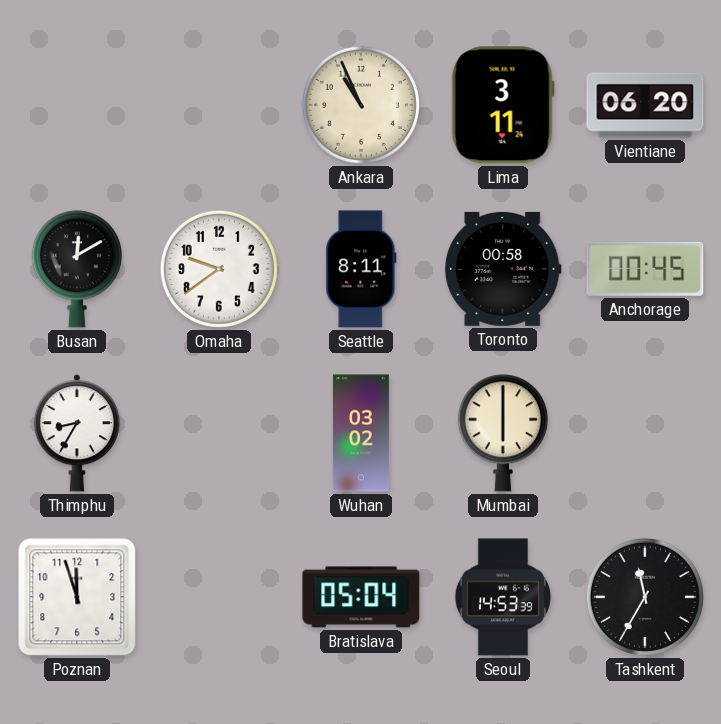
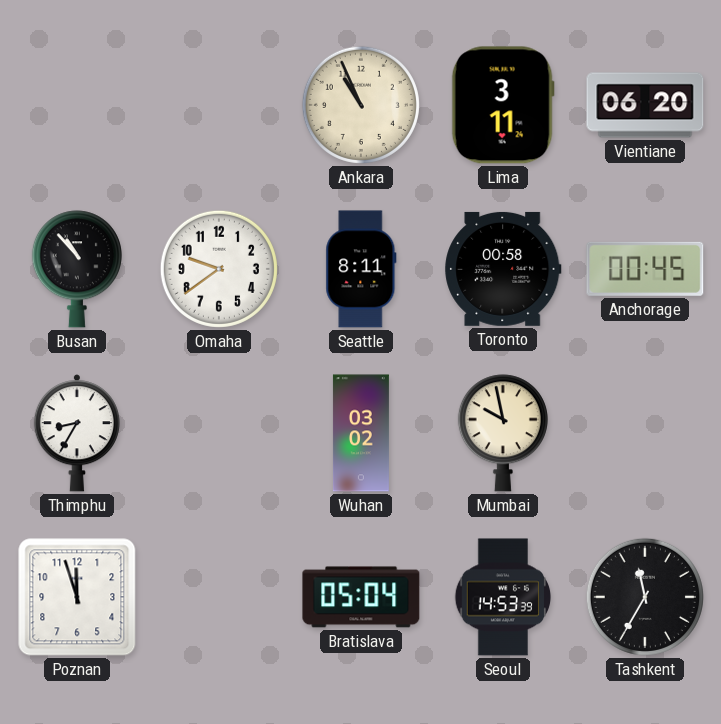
Busan: 12:10 -> 10:53
Mumbai: 6:00 -> 9:58
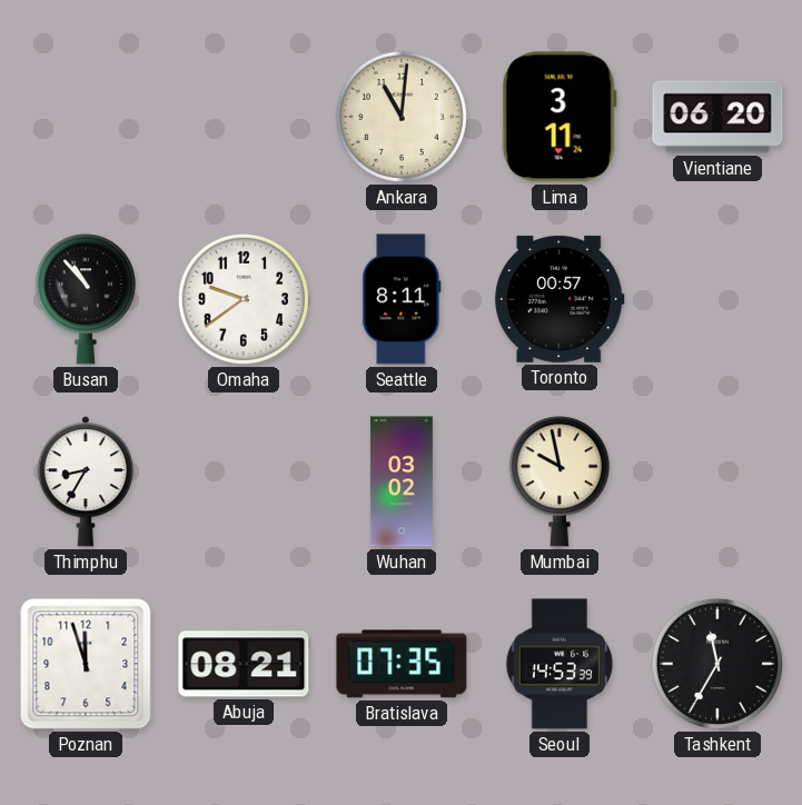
Ankara: 10:56 -> 11:01
Toronto: 00:58 -> 00:57
Anchorage: 00:45 -> none
Abuja: none -> 08:21
Bratislava: 05:04 -> 07:35
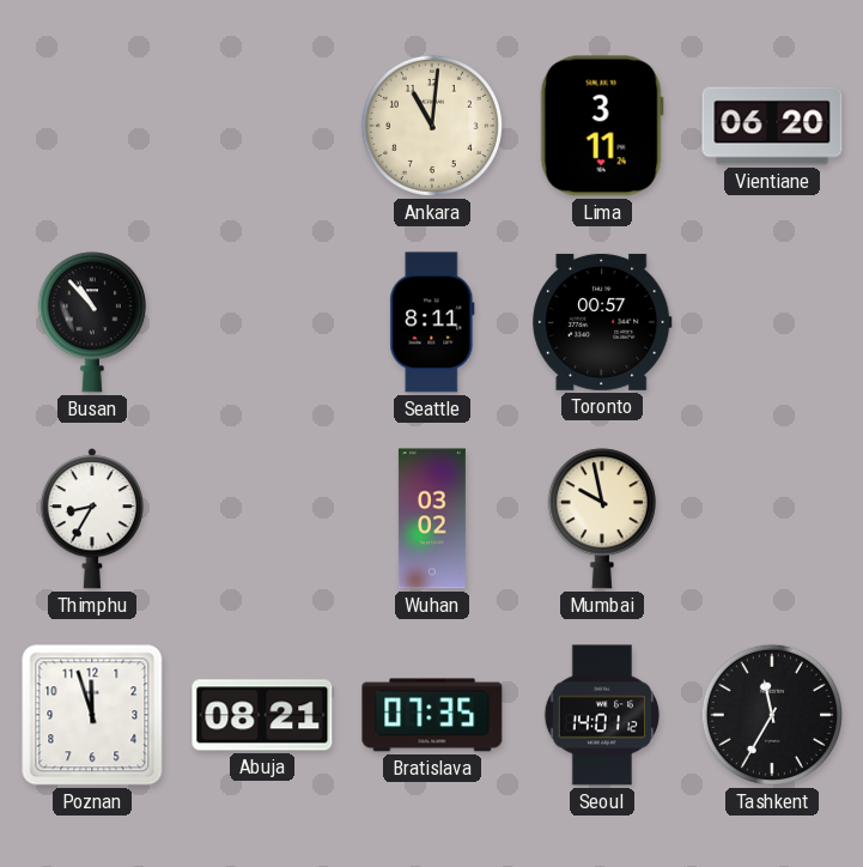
Omaha: 9:39 -> none
Seoul: 14:53 -> 14:01
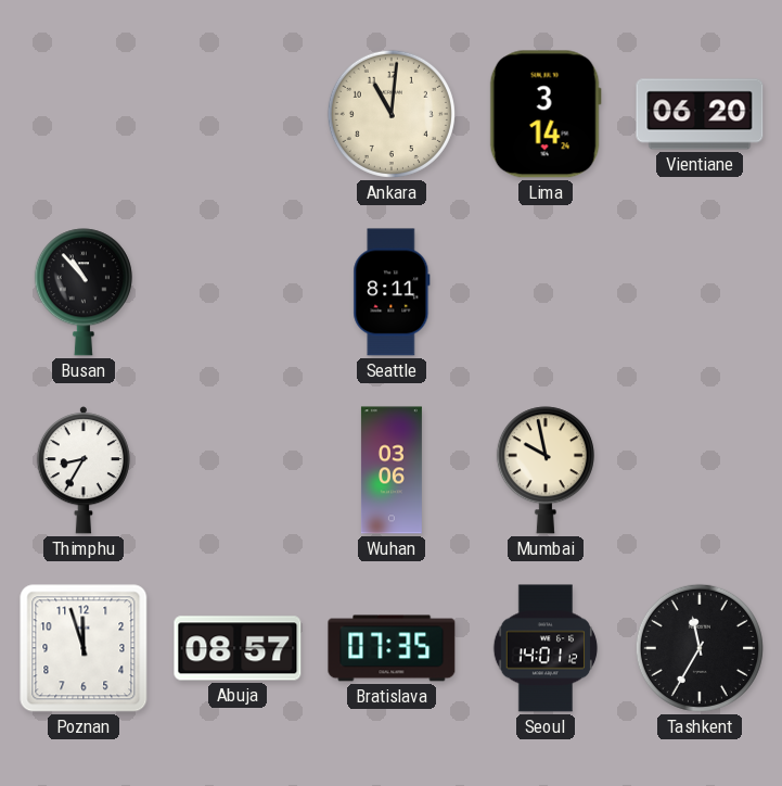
Lima: 3:11 -> 3:14
Toronto: 00:57 -> none
Wuhan: 03:02 -> 03:06
Abuja: 08:21 -> 08:57
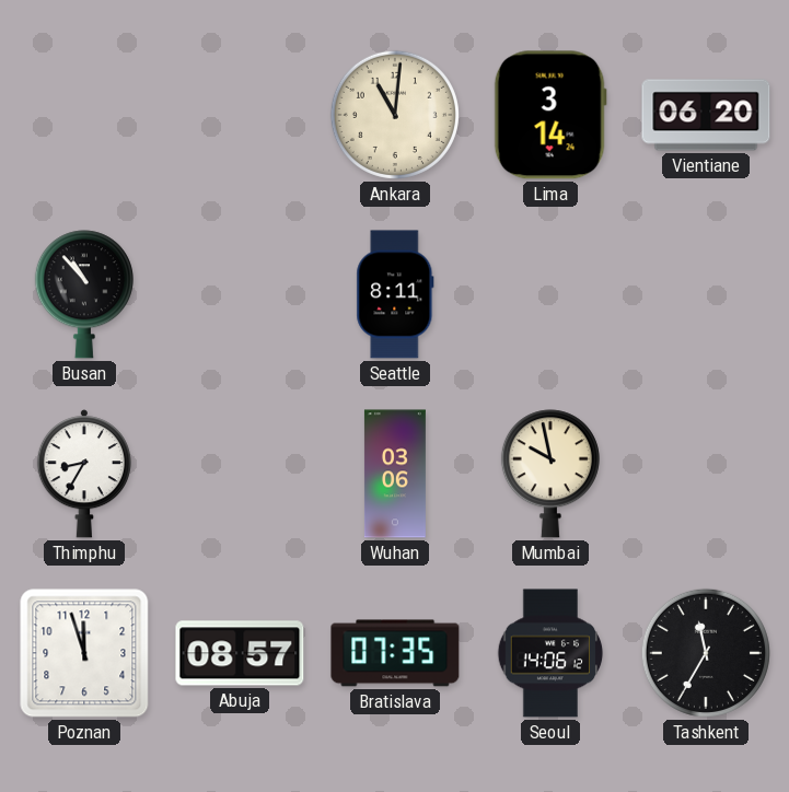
Seoul: 14:01 -> 14:06
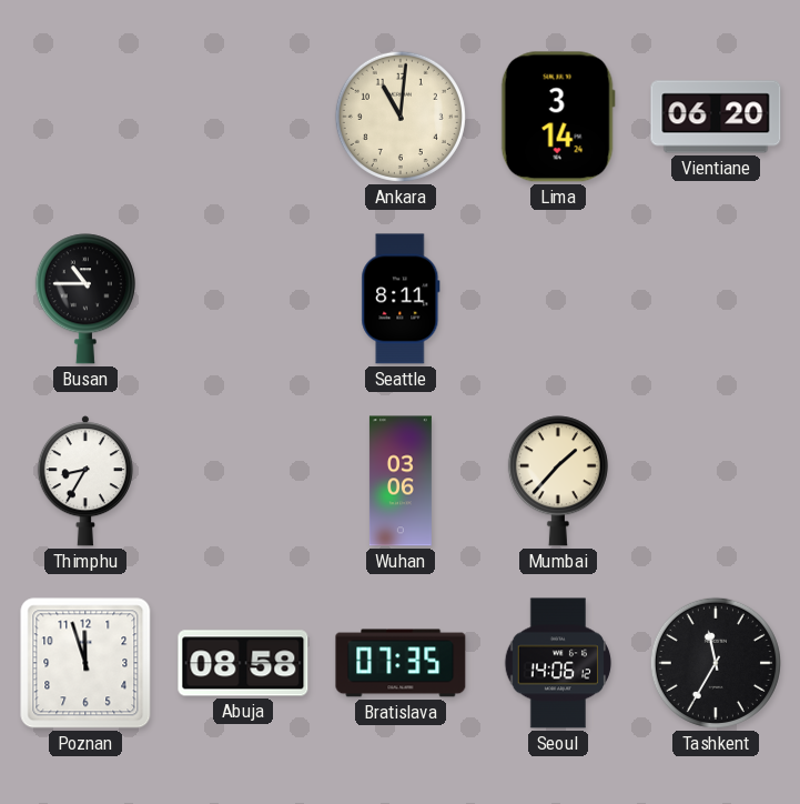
Busan: 10:53 -> 10:45
Mumbai: 9:58 -> 1:37
Abuja: 08:57 -> 08:58
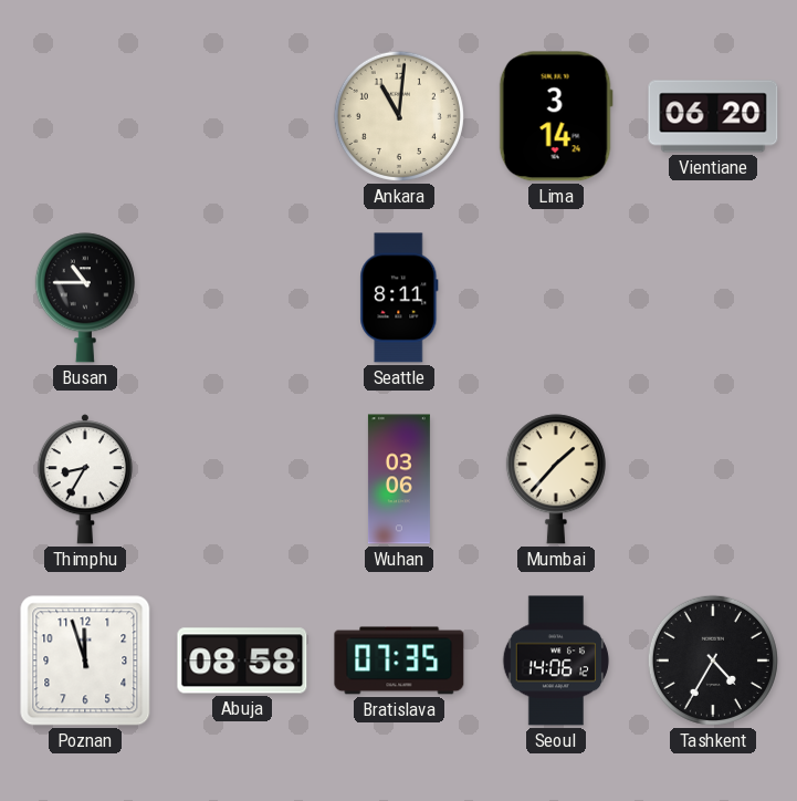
Tashkent: 11:35 -> 4:35
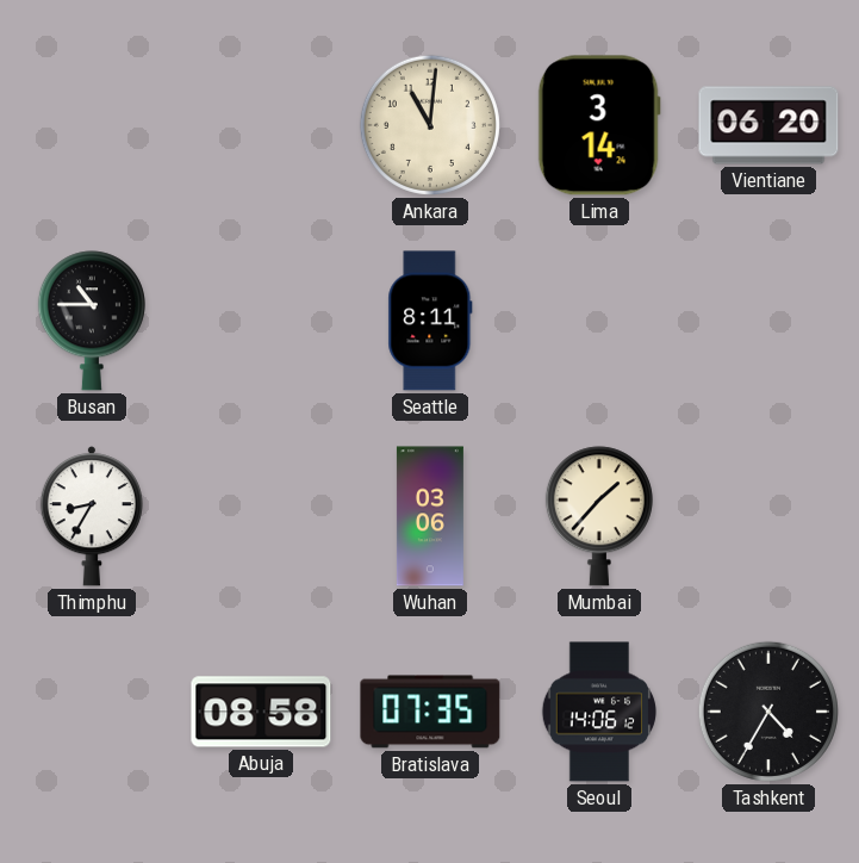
Poznan: 11:57 -> none
